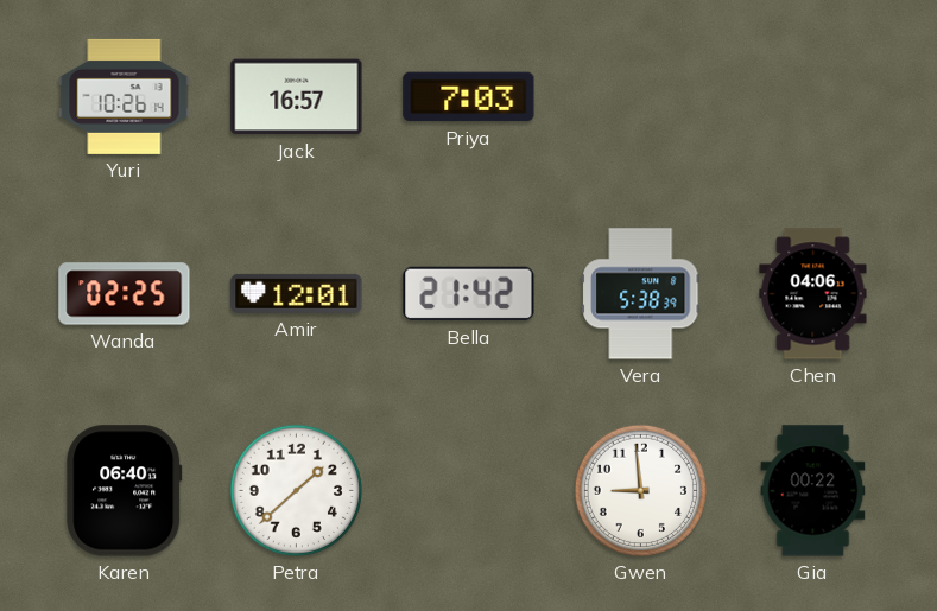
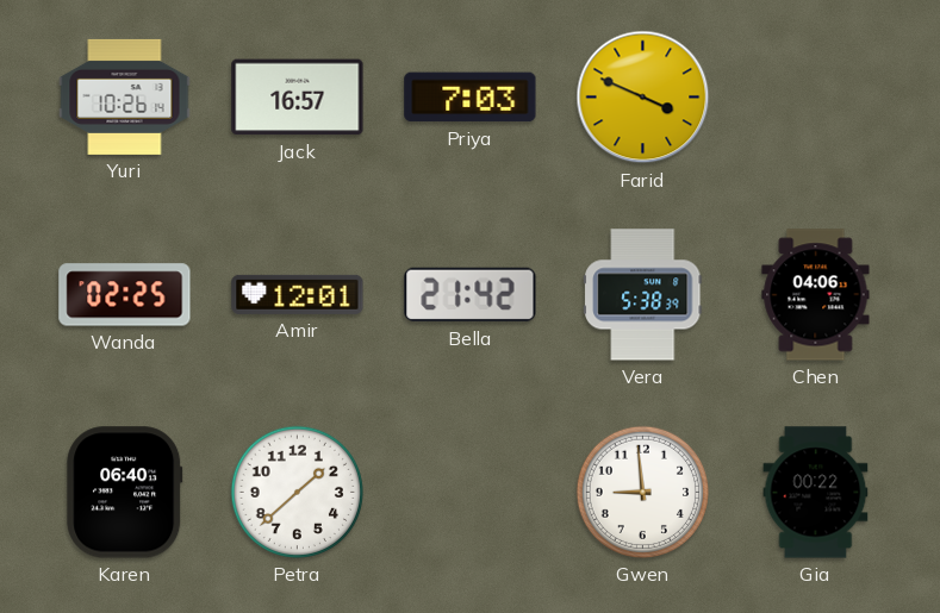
Farid: none -> 3:49
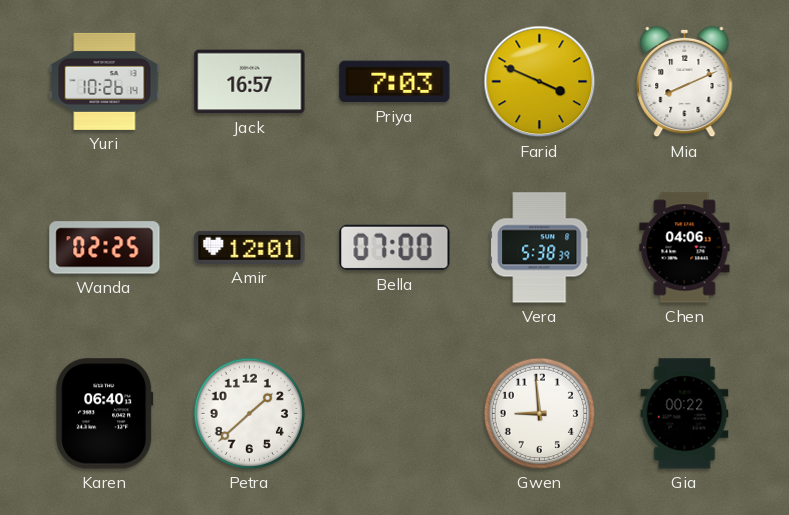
Mia: none -> 8:11
Bella: 21:42 -> 07:00
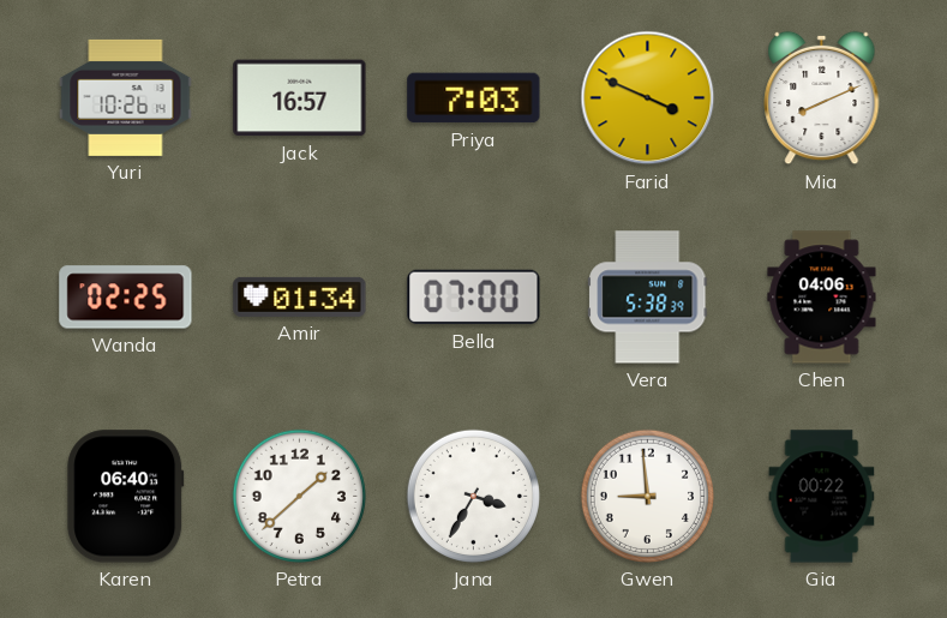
Amir: 12:01 -> 01:34
Jana: none -> 3:35
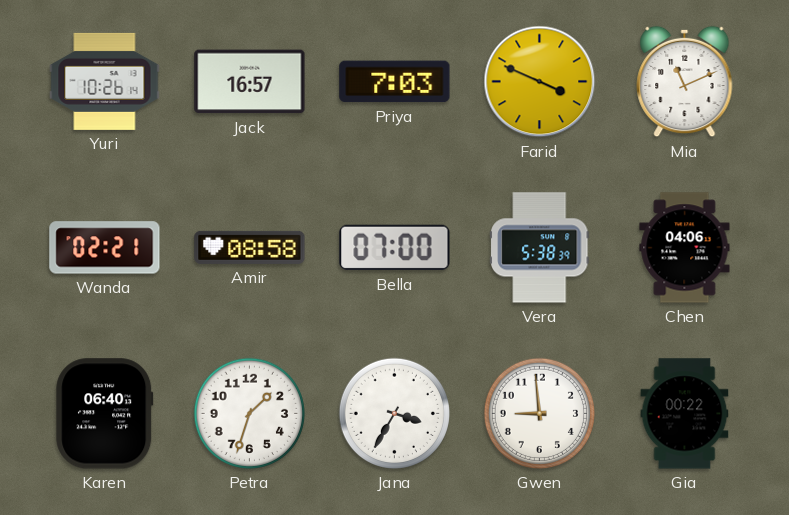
Mia: 8:11 -> 11:11
Wanda: 02:25 -> 02:21
Amir: 01:34 -> 08:58
Petra: 1:38 -> 1:33
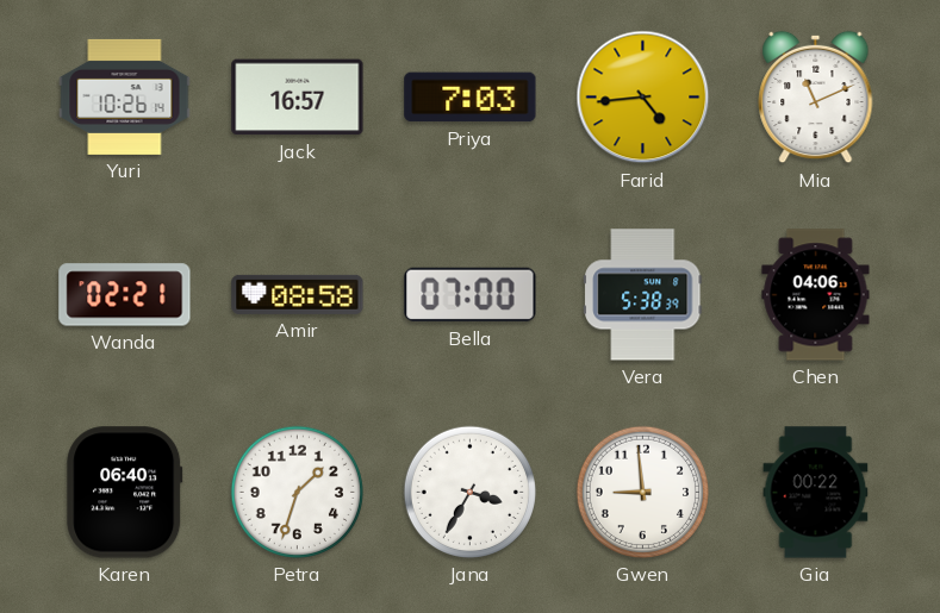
Farid: 3:49 -> 4:44
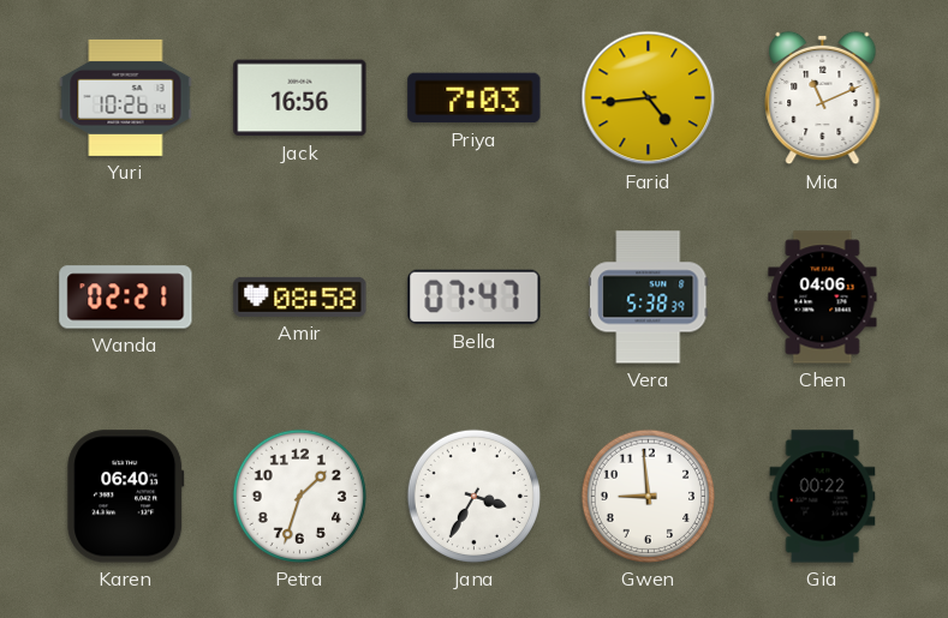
Jack: 16:57 -> 16:56
Bella: 07:00 -> 07:47
